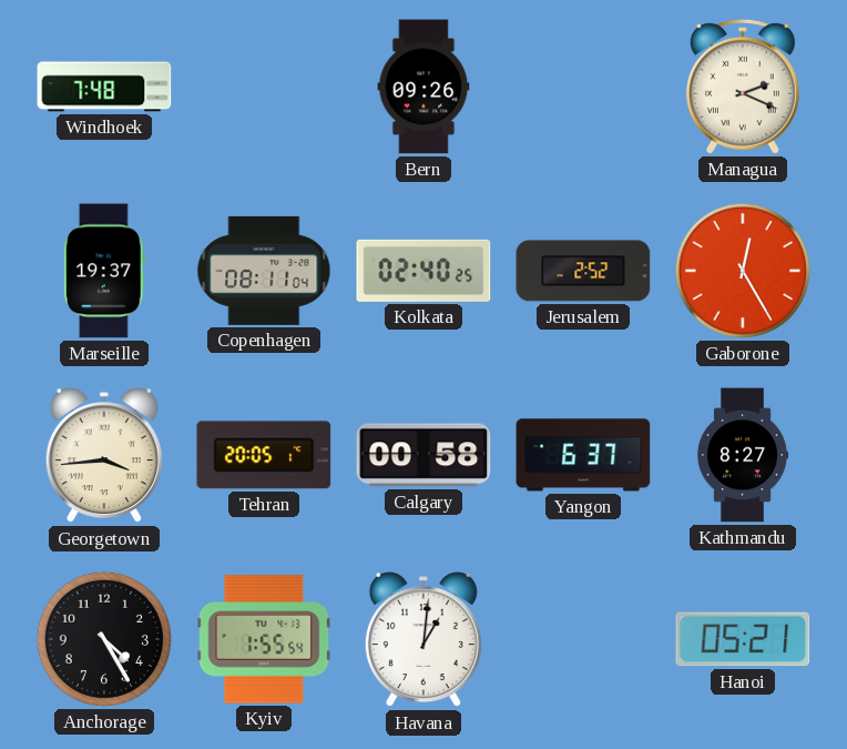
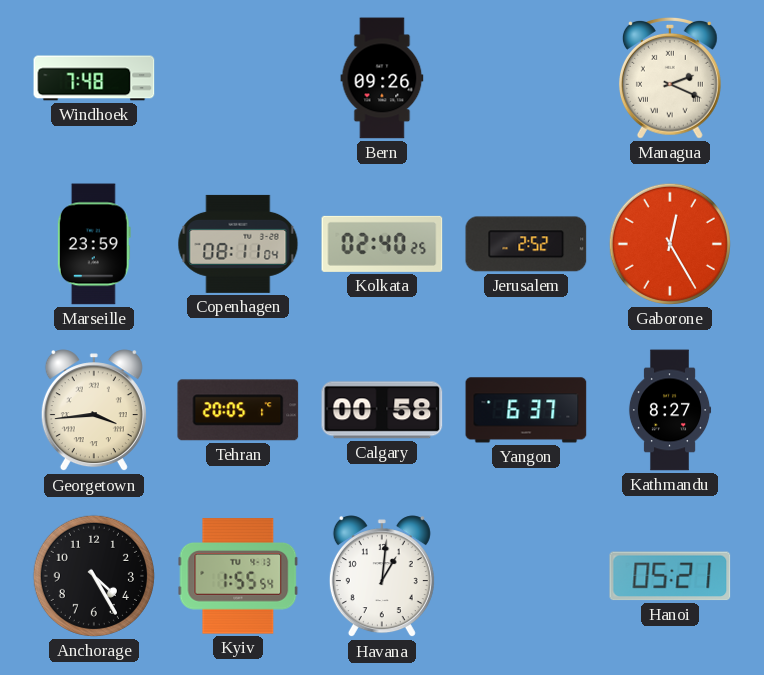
Marseille: 19:37 -> 23:59
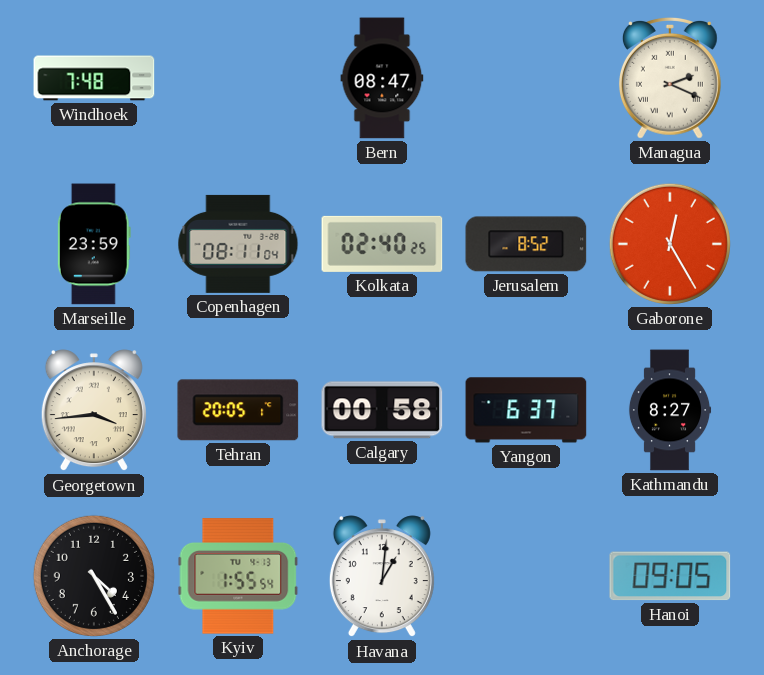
Bern: 09:26 -> 08:47
Jerusalem: 2:52 -> 8:52
Hanoi: 05:21 -> 09:05
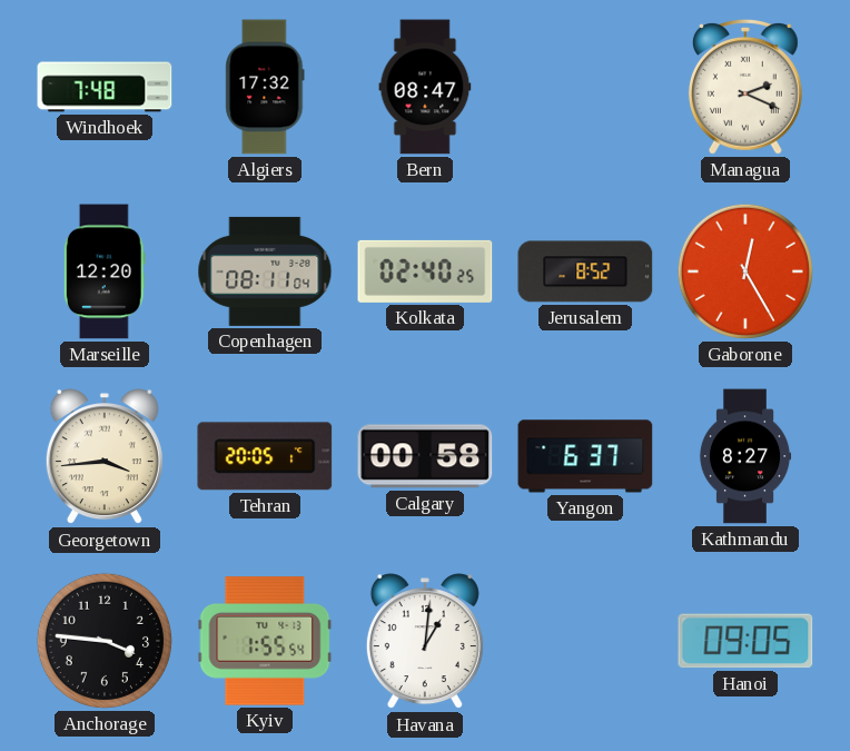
Algiers: none -> 17:32
Marseille: 23:59 -> 12:20
Anchorage: 4:25 -> 3:46
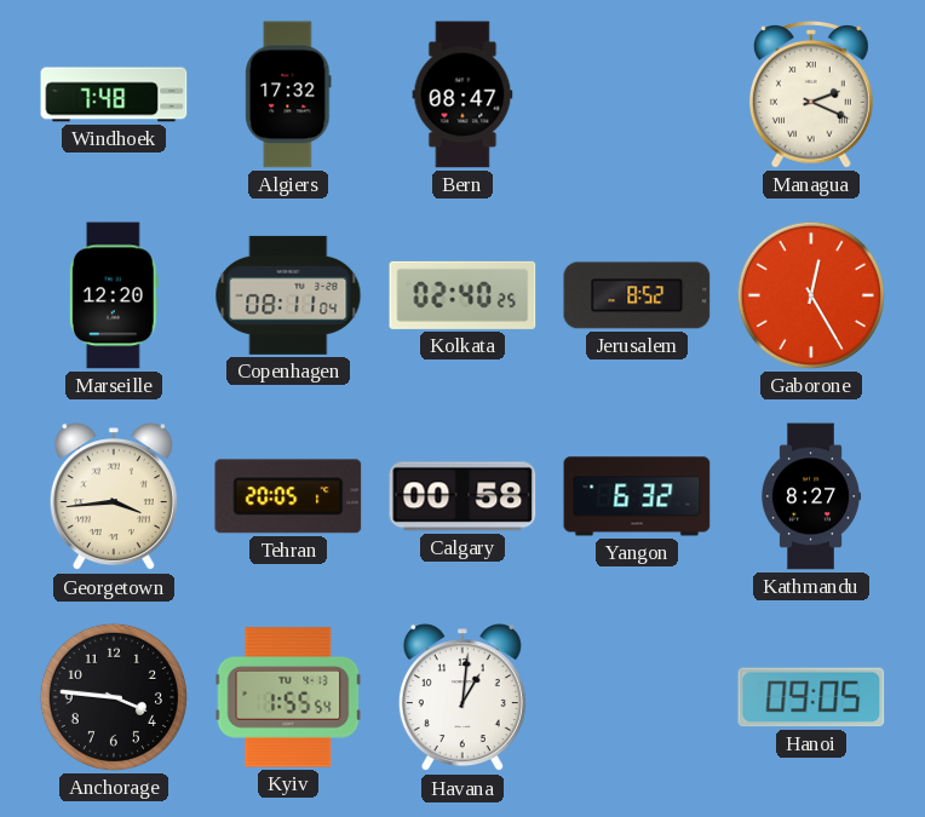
Yangon: 6:37 -> 6:32
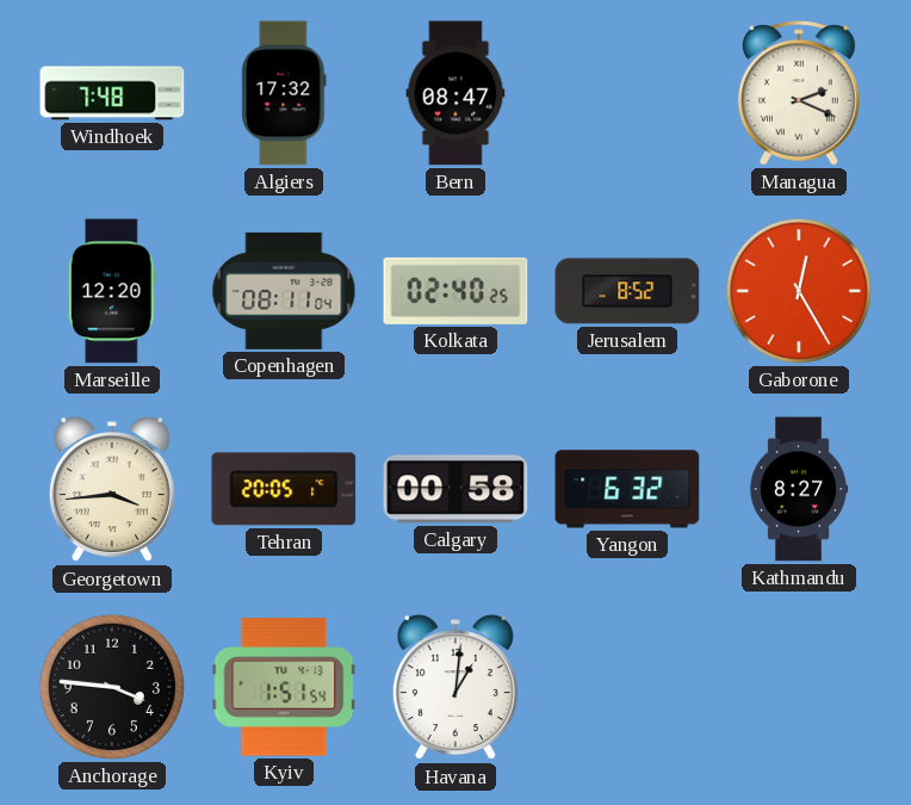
Kyiv: 1:55 -> 1:51
Hanoi: 09:05 -> none
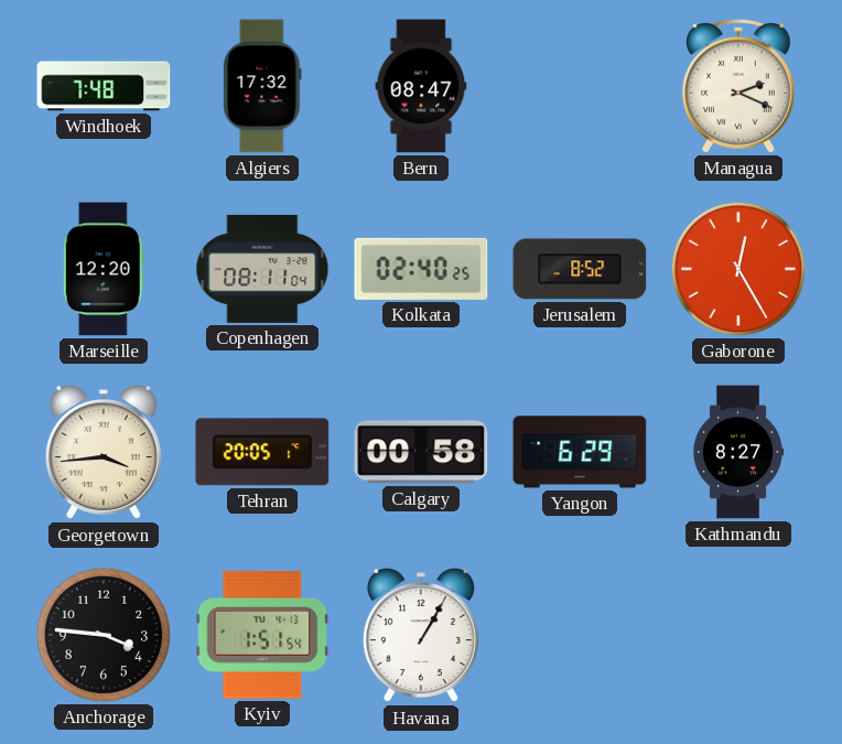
Yangon: 6:32 -> 6:29
Havana: 1:01 -> 1:05
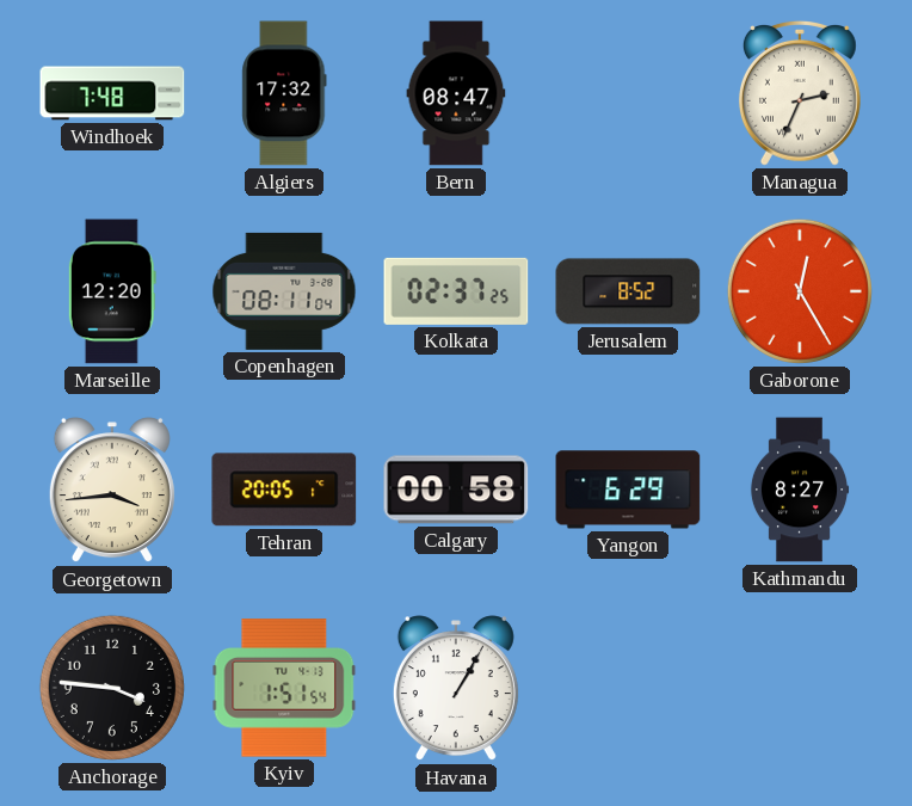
Managua: 2:19 -> 2:34
Kolkata: 02:40 -> 02:37
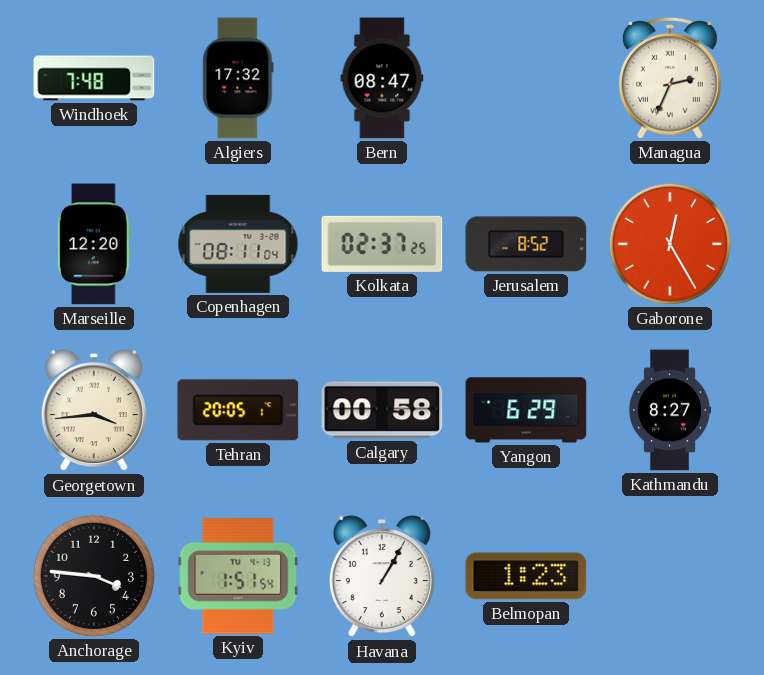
Belmopan: none -> 1:23
